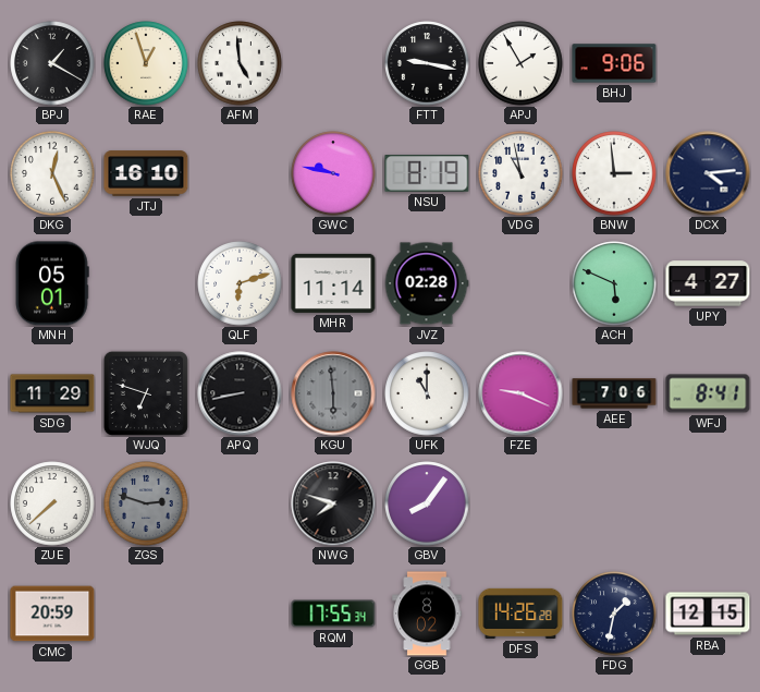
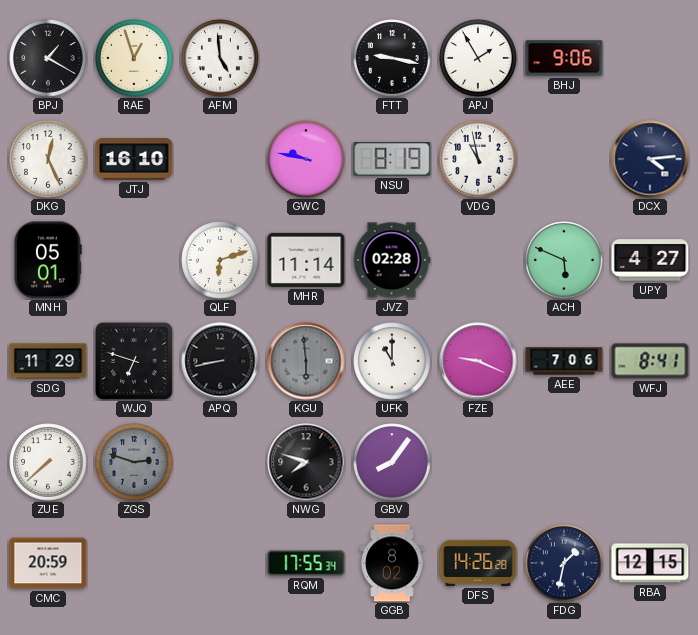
BNW: 2:59 -> none
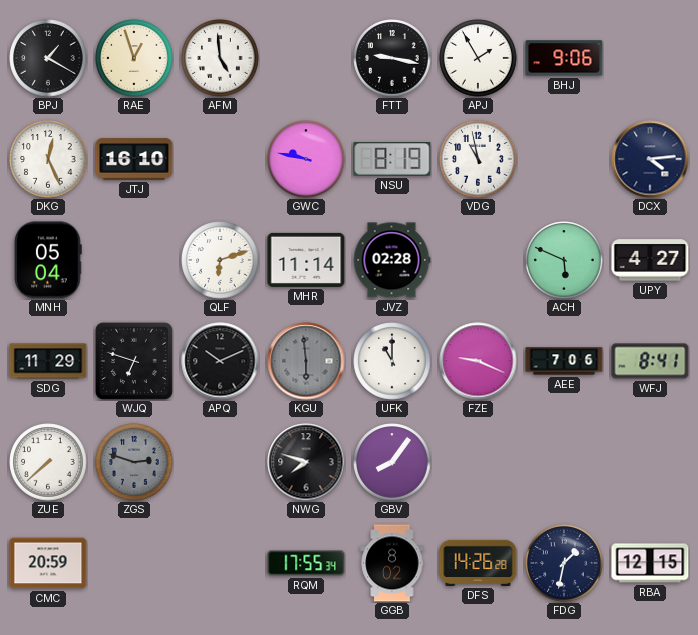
MNH: 05:01 -> 05:04
APQ: 8:43 -> 10:11
